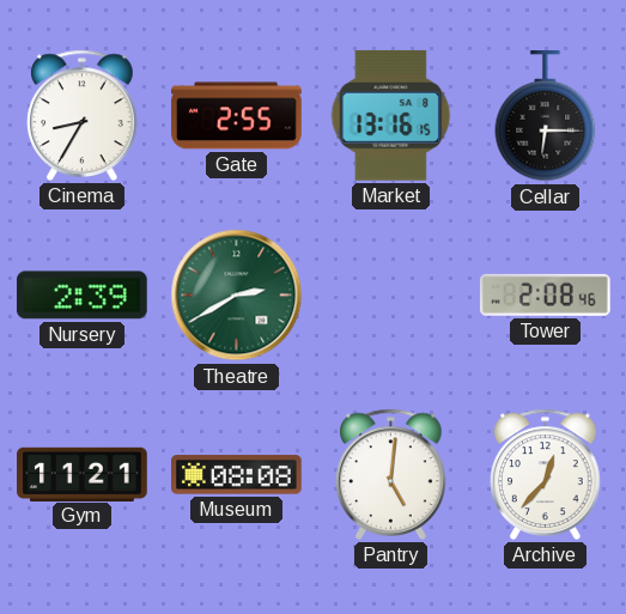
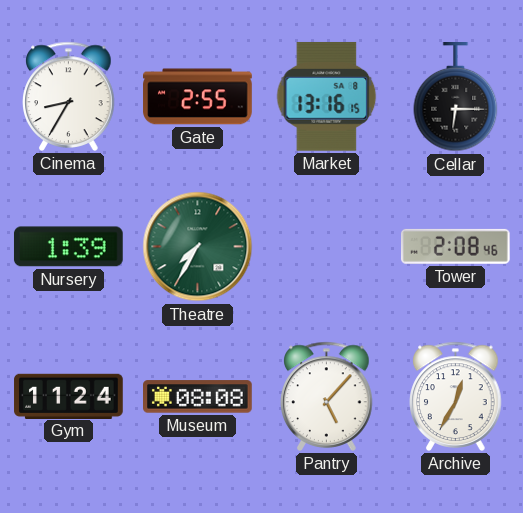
Nursery: 2:39 -> 1:39
Theatre: 2:40 -> 7:35
Gym: 11:21 -> 11:24
Pantry: 5:01 -> 5:07
Archive: 12:37 -> 12:35
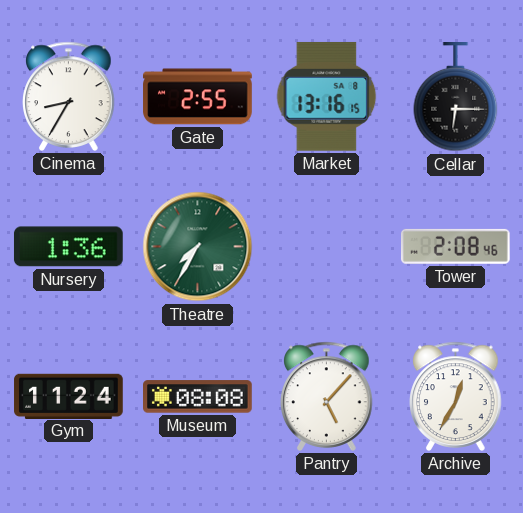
Nursery: 1:39 -> 1:36
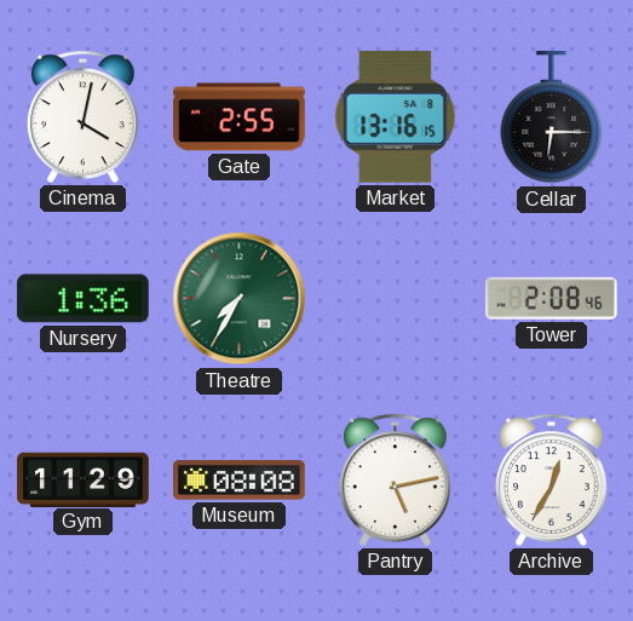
Cinema: 8:35 -> 4:02
Gym: 11:24 -> 11:29
Pantry: 5:07 -> 5:13
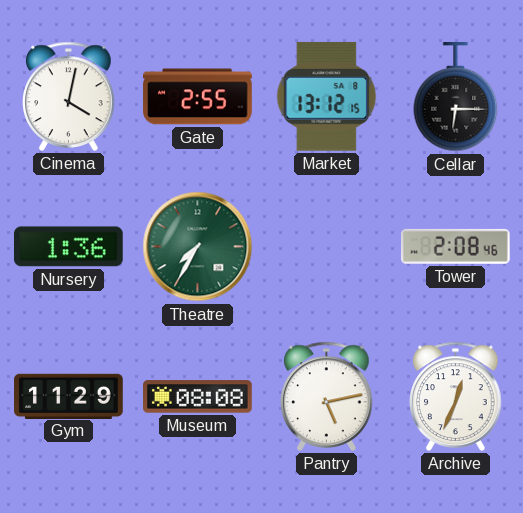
Market: 13:16 -> 13:12
Archive: 12:35 -> 12:34
